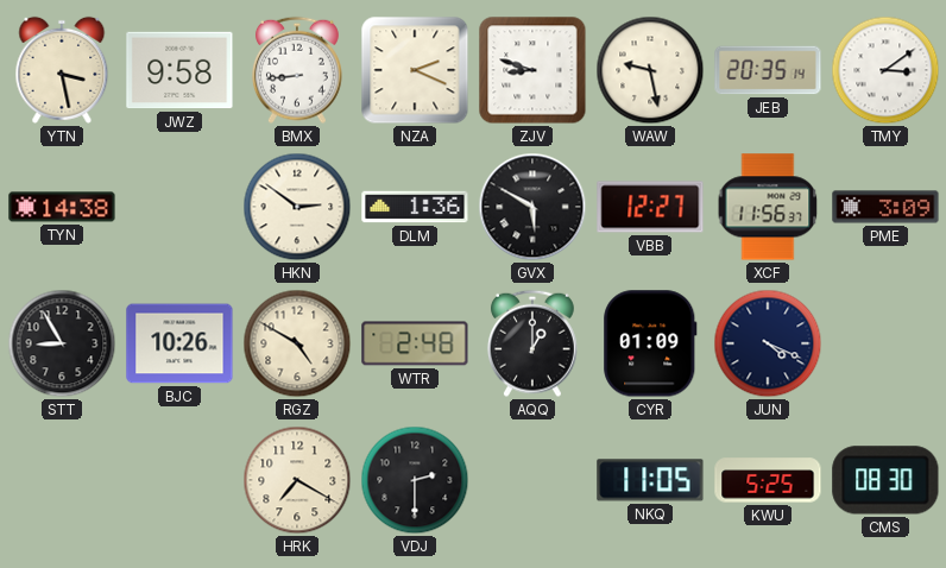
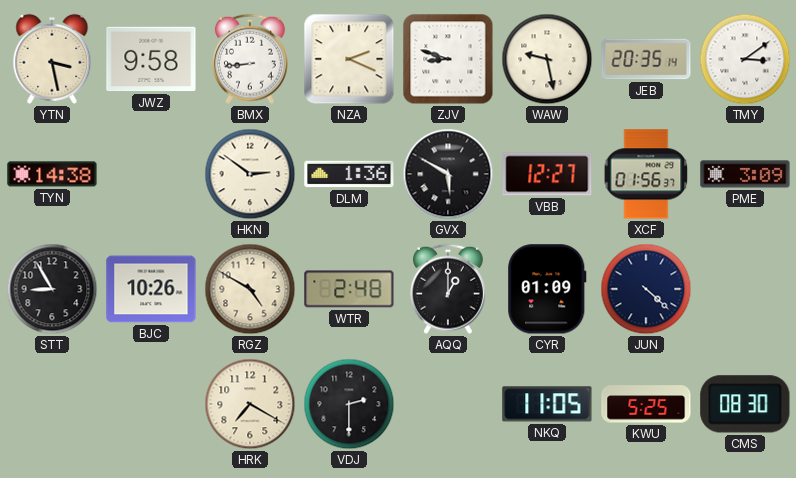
XCF: 11:56 -> 01:56
JUN: 4:19 -> 4:22
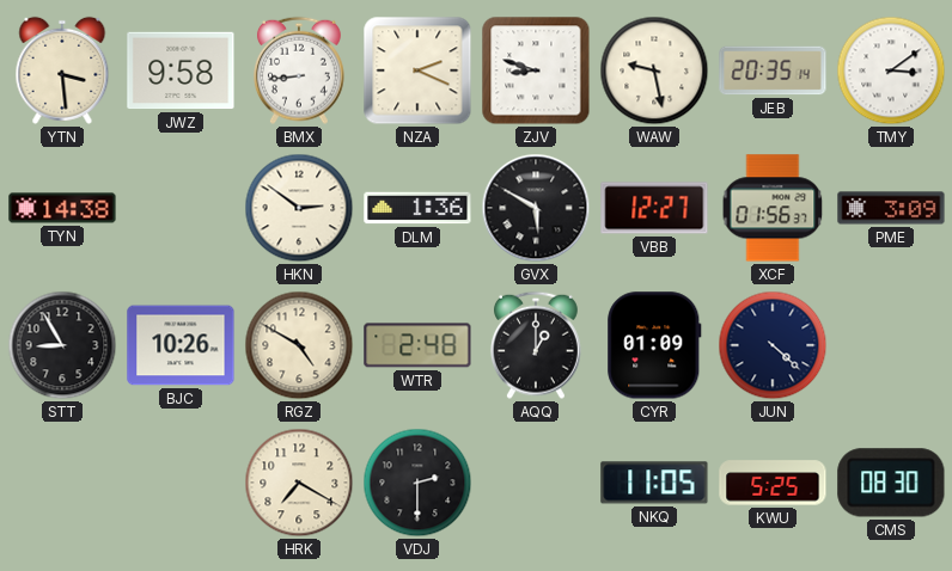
YTN: 3:28 -> 3:29
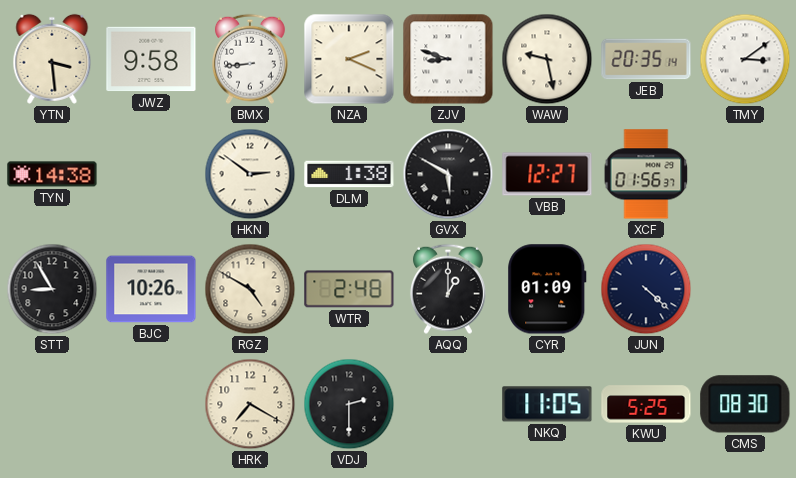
DLM: 1:36 -> 1:38
PME: 3:09 -> none
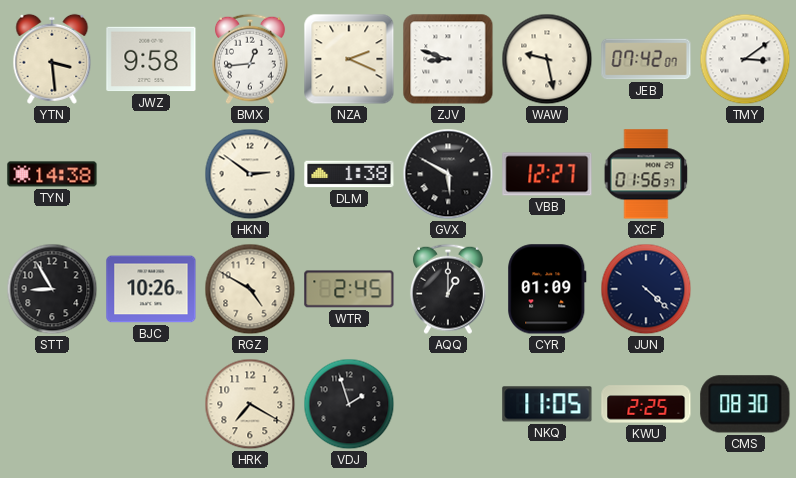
BMX: 8:44 -> 12:44
JEB: 20:35 -> 07:42
WTR: 2:48 -> 2:45
VDJ: 2:30 -> 1:57
KWU: 5:25 -> 2:25
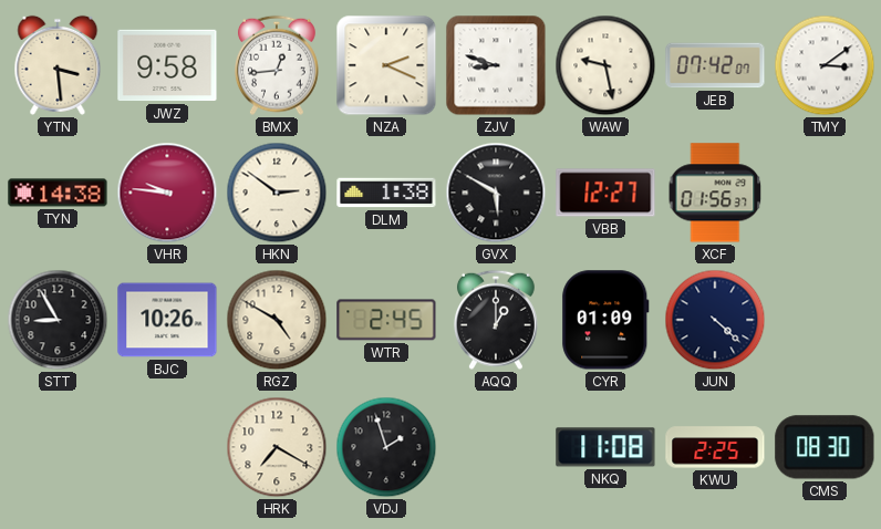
VHR: none -> 9:46
NKQ: 11:05 -> 11:08
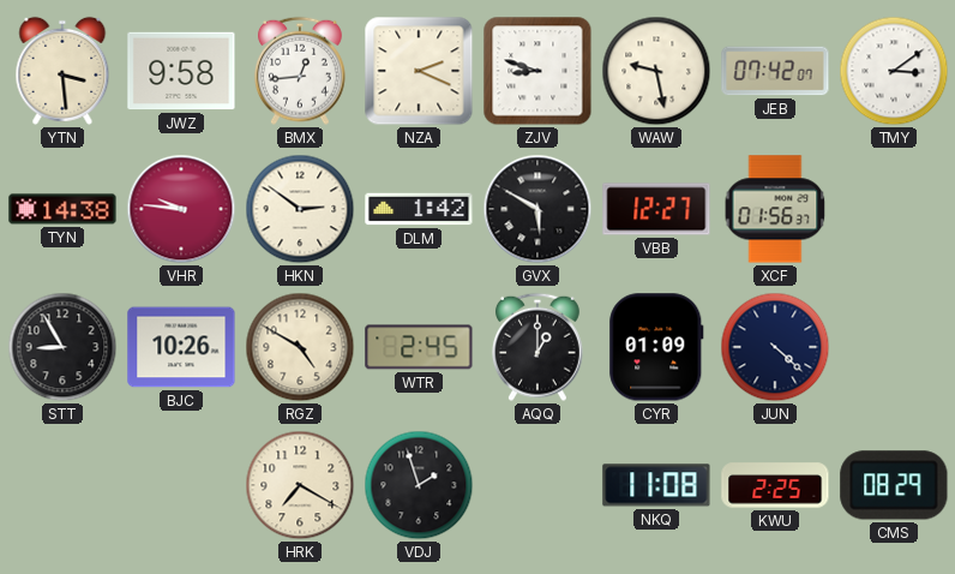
DLM: 1:38 -> 1:42
CMS: 08:30 -> 08:29
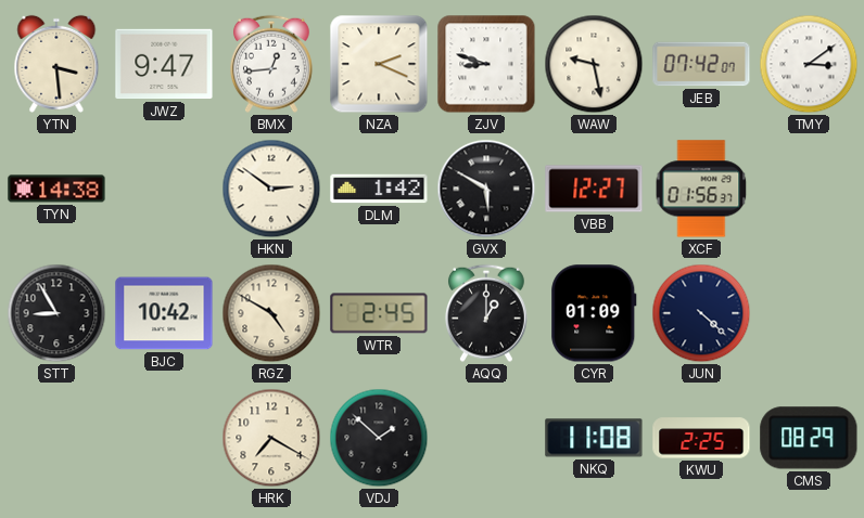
JWZ: 9:58 -> 9:47
VHR: 9:46 -> none
BJC: 10:26 -> 10:42
VDJ: 1:57 -> 1:52
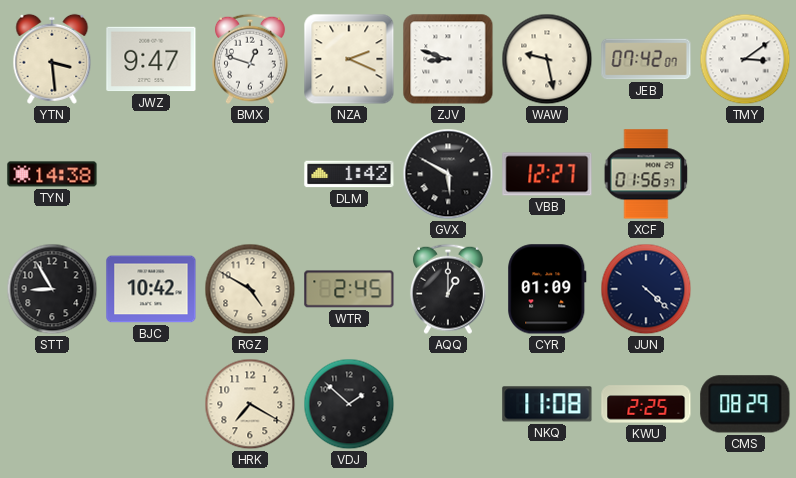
BMX: 12:44 -> 12:48
HKN: 2:51 -> none
